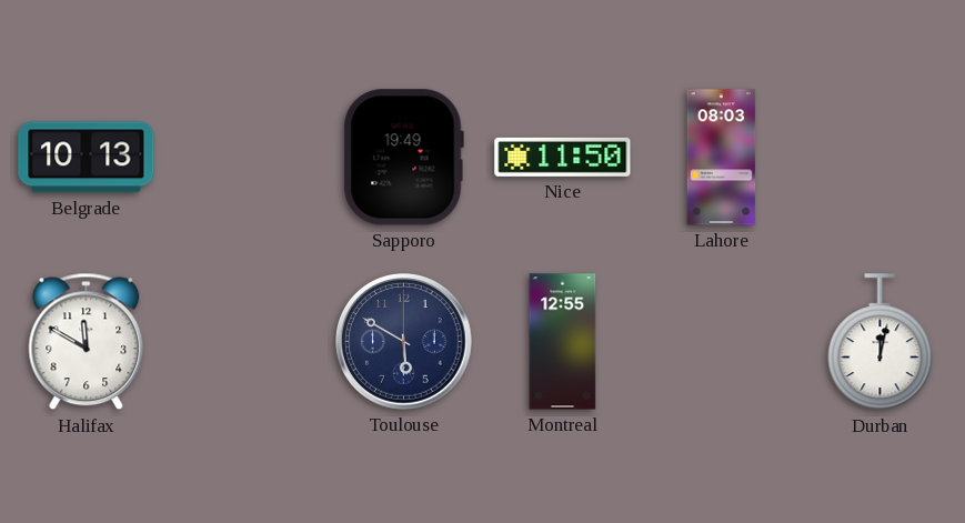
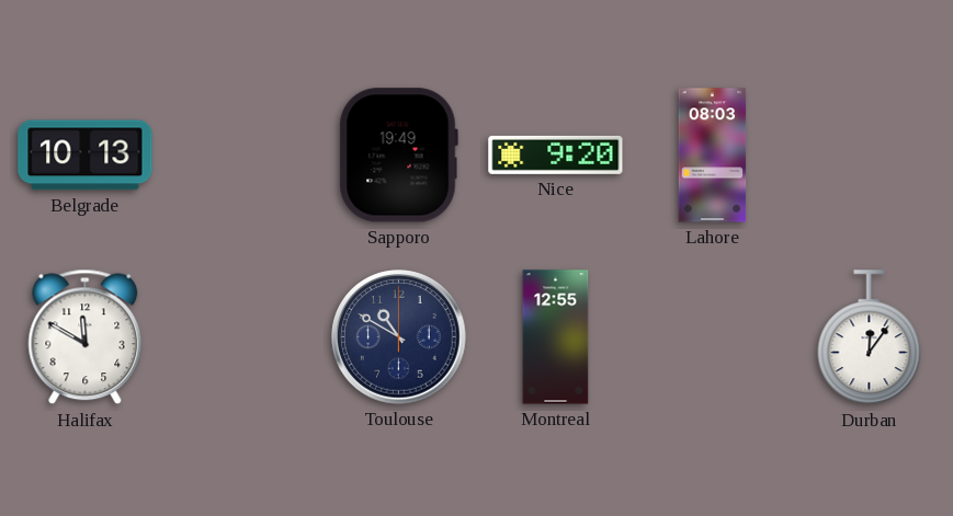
Nice: 11:50 -> 9:20
Toulouse: 5:50 -> 10:50
Durban: 12:02 -> 12:06
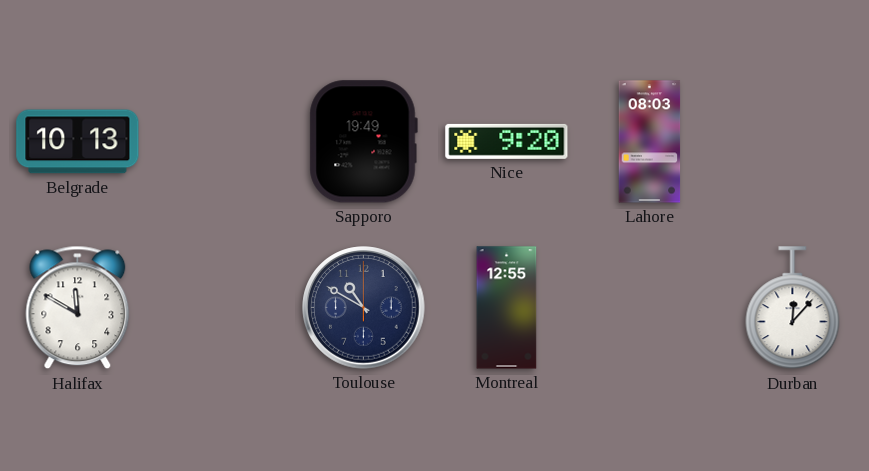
Durban: 12:06 -> 12:07
